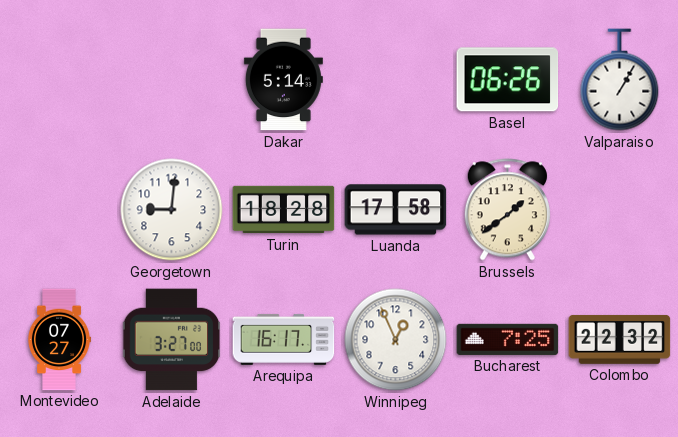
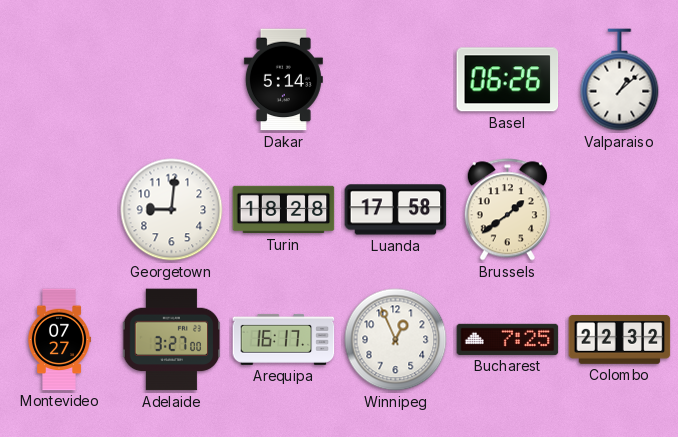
Valparaiso: 1:05 -> 1:08
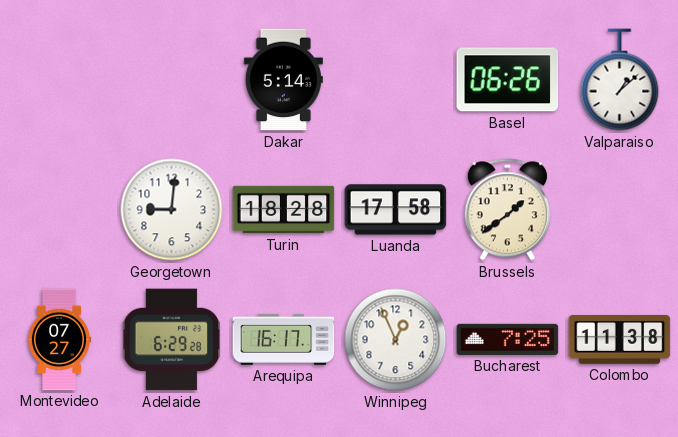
Adelaide: 3:27 -> 6:29
Colombo: 22:32 -> 11:38
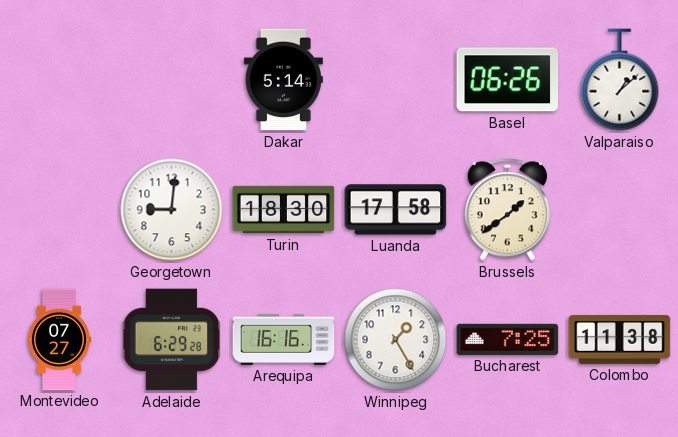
Turin: 18:28 -> 18:30
Arequipa: 16:17 -> 16:16
Winnipeg: 12:56 -> 1:25
